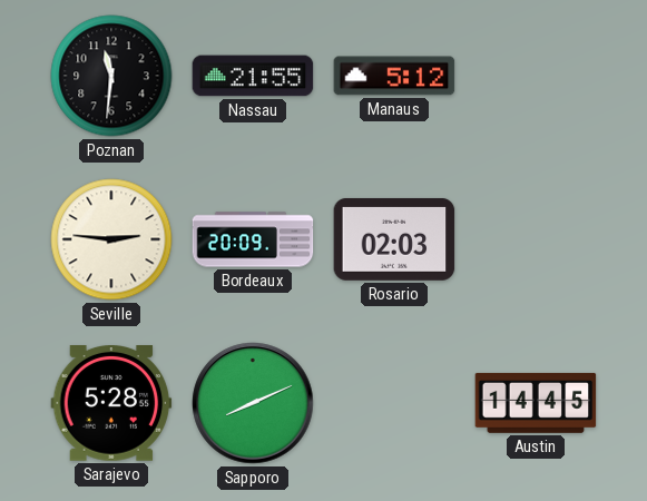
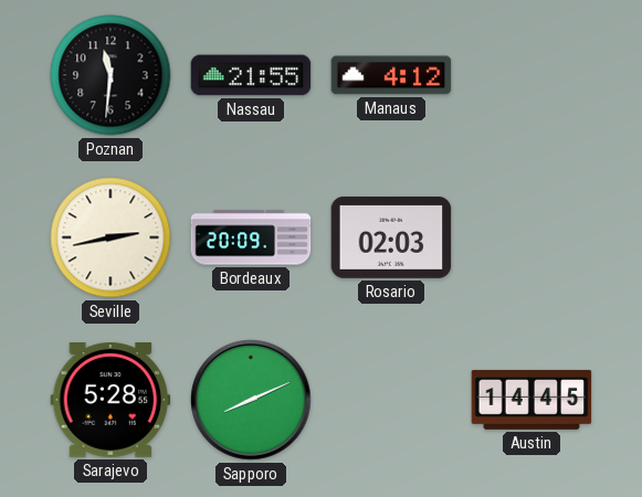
Manaus: 5:12 -> 4:12
Seville: 2:46 -> 2:43
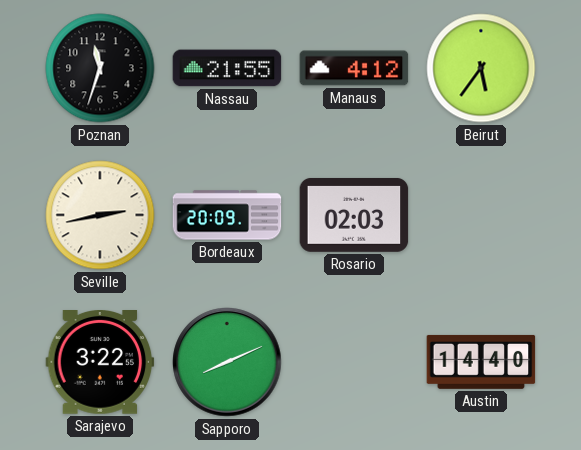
Poznan: 11:31 -> 11:33
Beirut: none -> 5:36
Sarajevo: 5:28 -> 3:22
Austin: 14:45 -> 14:40
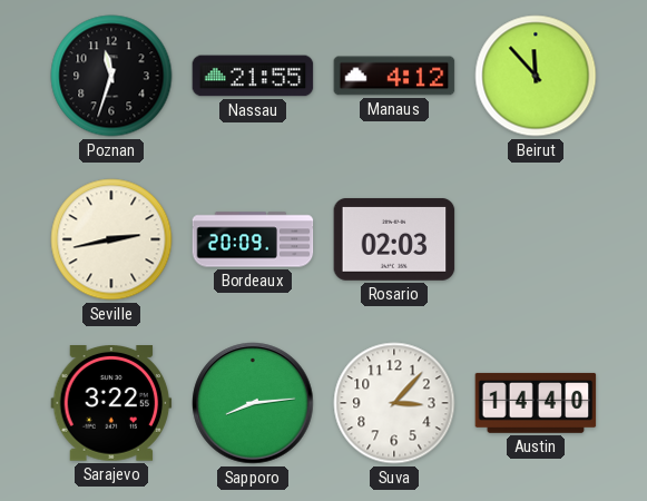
Beirut: 5:36 -> 11:53
Sapporo: 8:11 -> 8:14
Suva: none -> 3:07
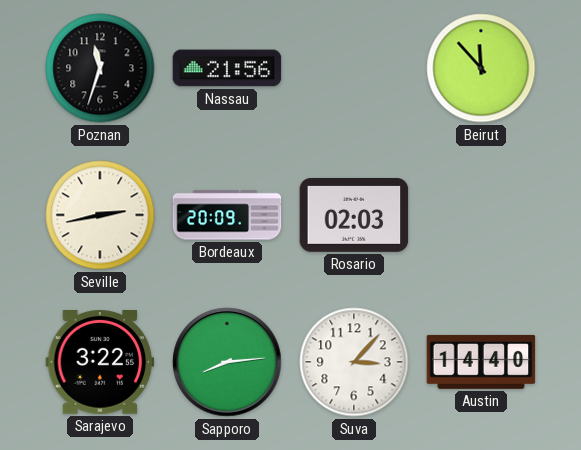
Nassau: 21:55 -> 21:56
Manaus: 4:12 -> none
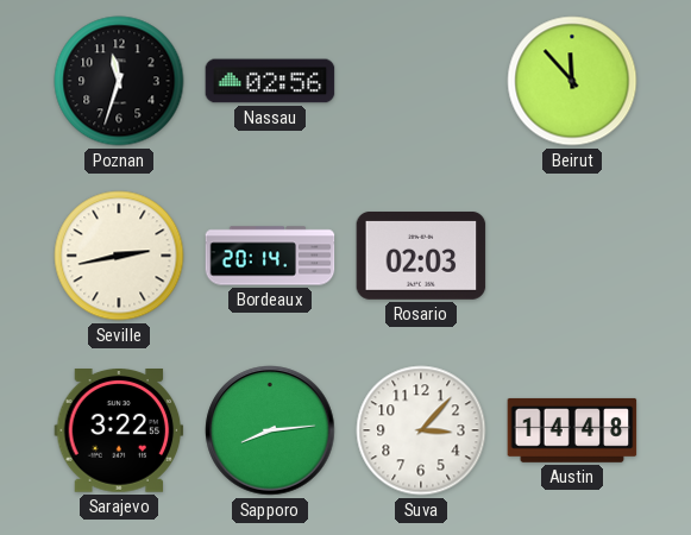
Nassau: 21:56 -> 02:56
Bordeaux: 20:09 -> 20:14
Austin: 14:40 -> 14:48
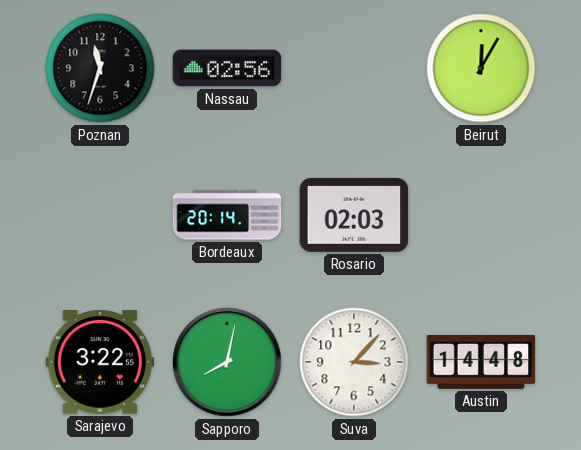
Beirut: 11:53 -> 12:05
Seville: 2:43 -> none
Sapporo: 8:14 -> 8:02
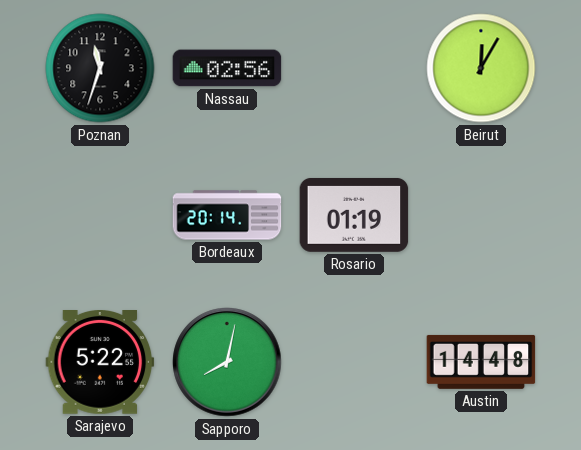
Rosario: 02:03 -> 01:19
Sarajevo: 3:22 -> 5:22
Suva: 3:07 -> none
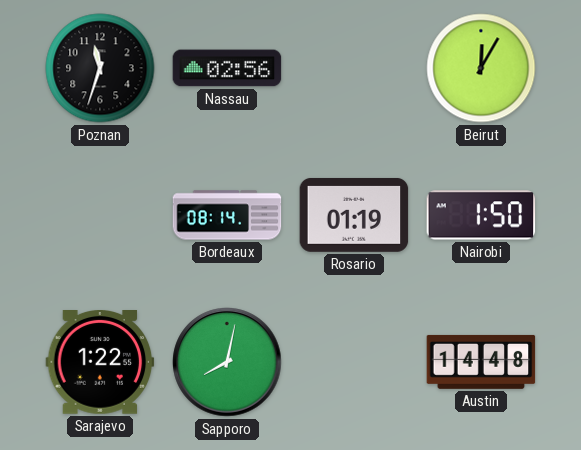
Bordeaux: 20:14 -> 08:14
Nairobi: none -> 1:50
Sarajevo: 5:22 -> 1:22
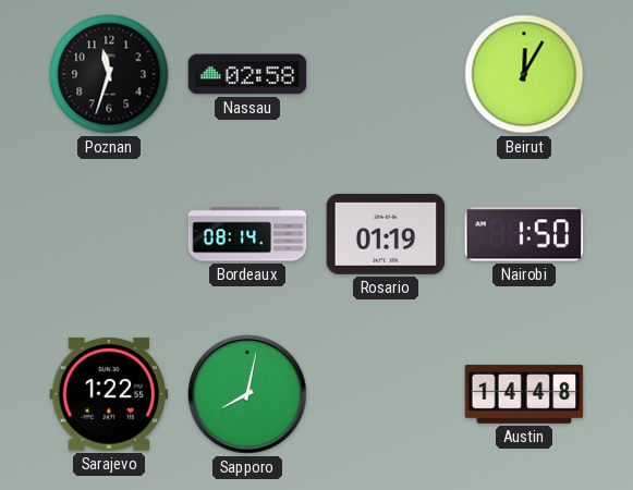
Nassau: 02:56 -> 02:58
